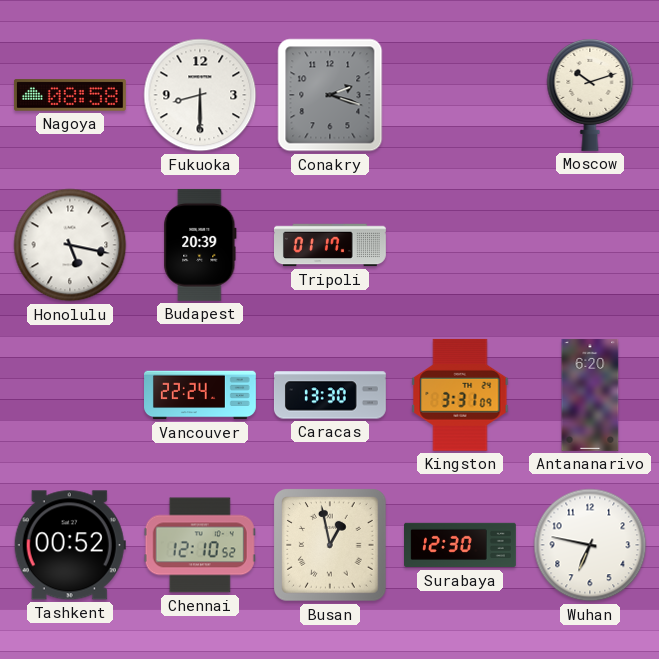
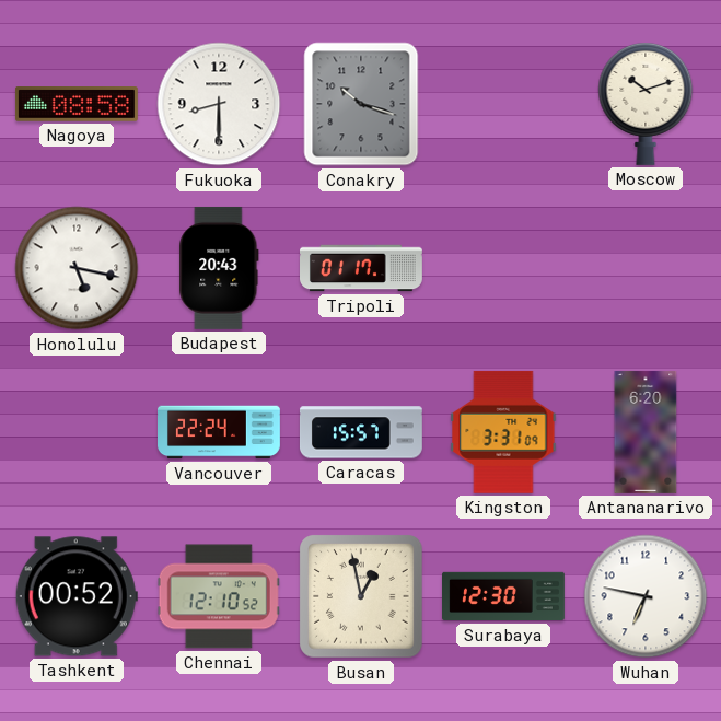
Conakry: 2:18 -> 10:18
Budapest: 20:39 -> 20:43
Caracas: 13:30 -> 15:57
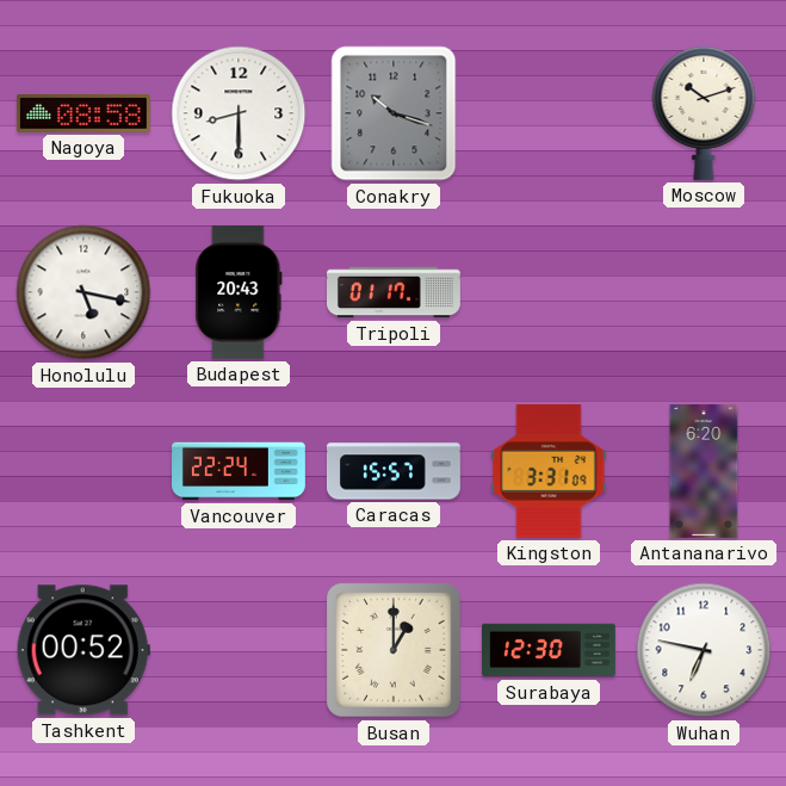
Chennai: 12:10 -> none
Busan: 12:58 -> 1:00
